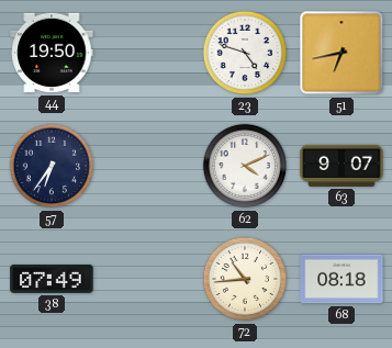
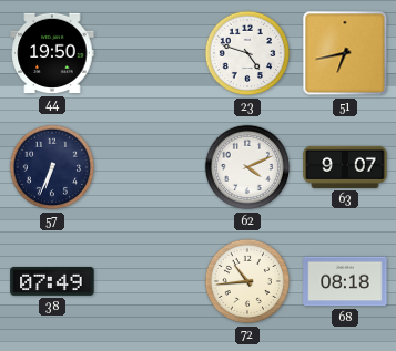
57: 6:36 -> 6:34
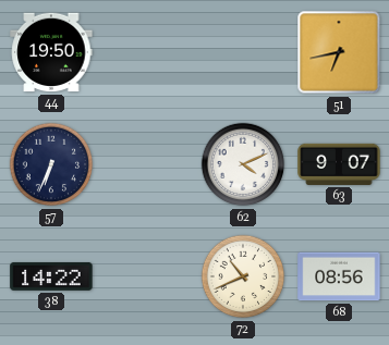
23: 4:48 -> none
38: 07:49 -> 14:22
72: 10:44 -> 10:41
68: 08:18 -> 08:56
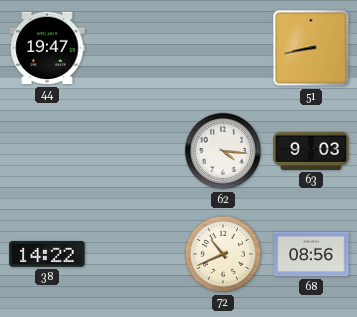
44: 19:50 -> 19:47
51: 6:43 -> 8:43
57: 6:34 -> none
62: 4:11 -> 4:16
63: 9:07 -> 9:03
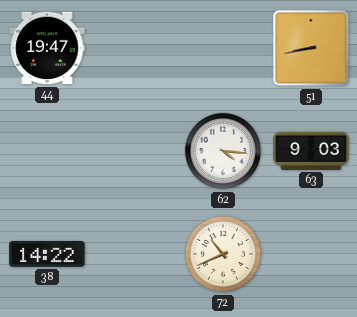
68: 08:56 -> none
